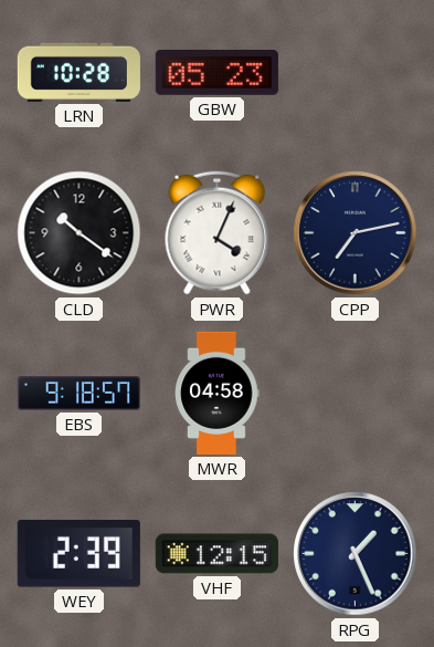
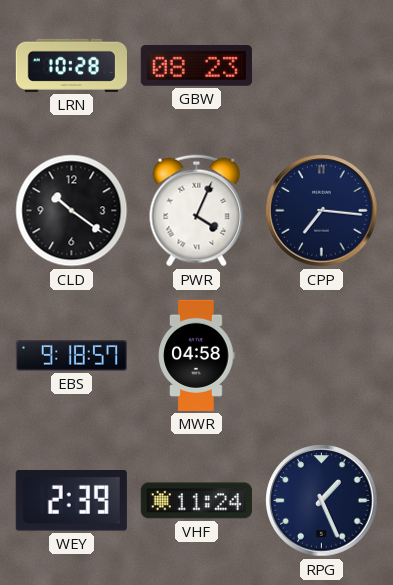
GBW: 05:23 -> 08:23
CPP: 7:13 -> 7:16
VHF: 12:15 -> 11:24
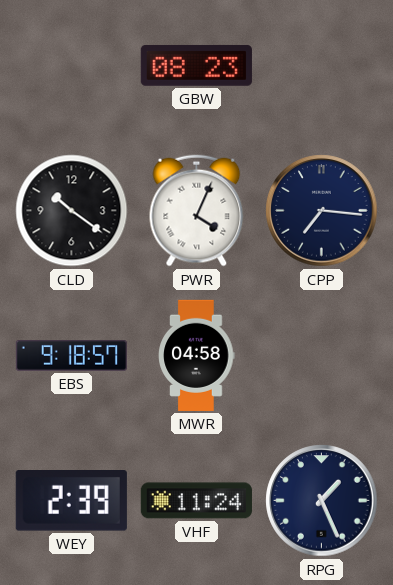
LRN: 10:28 -> none
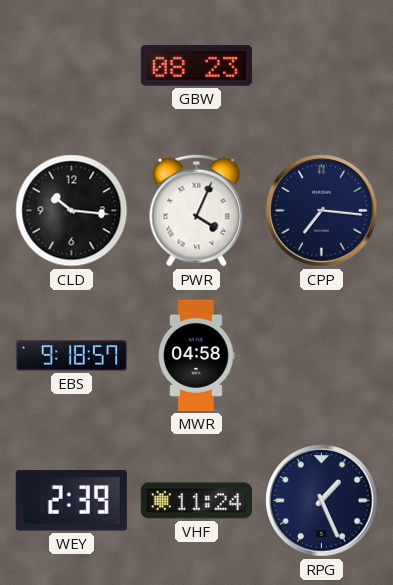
CLD: 10:21 -> 10:16
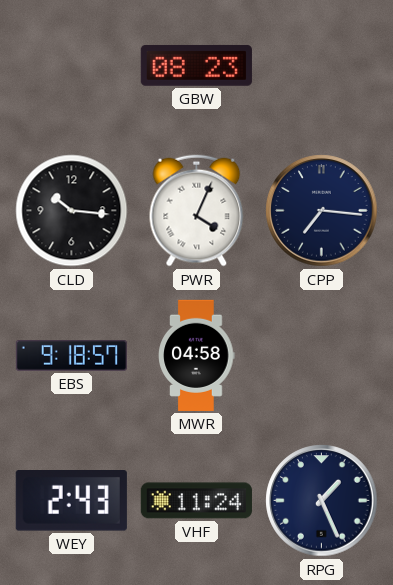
WEY: 2:39 -> 2:43
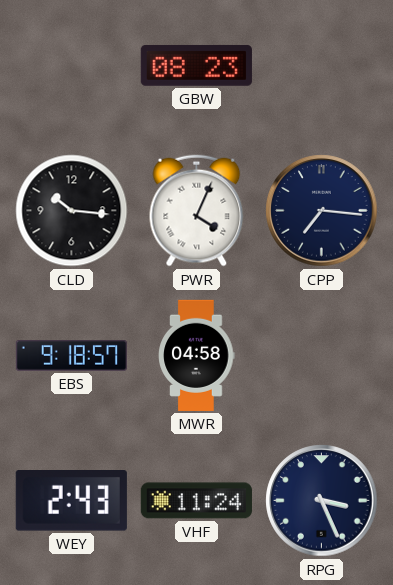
RPG: 1:26 -> 3:26
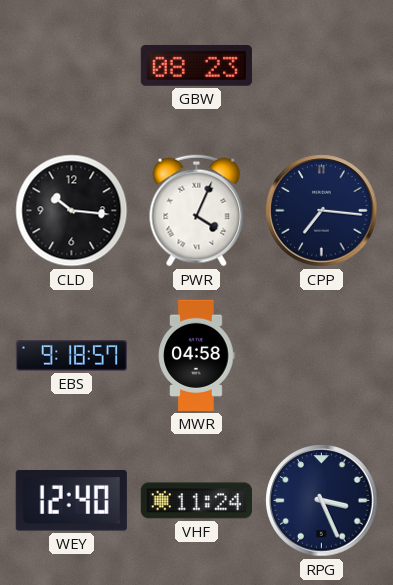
WEY: 2:43 -> 12:40
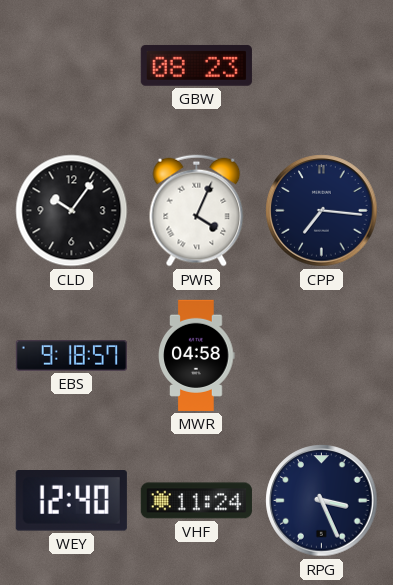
CLD: 10:16 -> 10:06
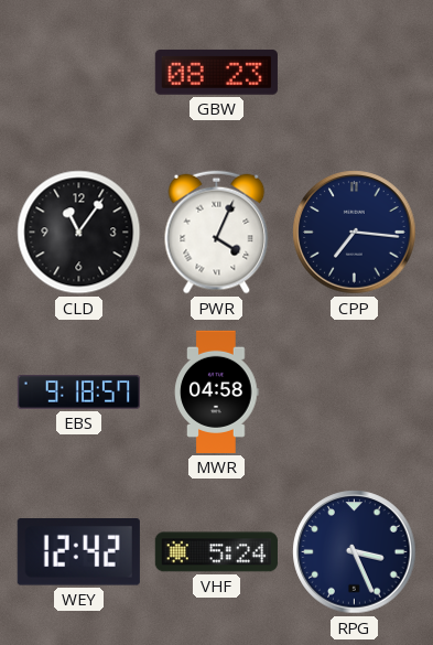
CLD: 10:06 -> 11:06
WEY: 12:40 -> 12:42
VHF: 11:24 -> 5:24
